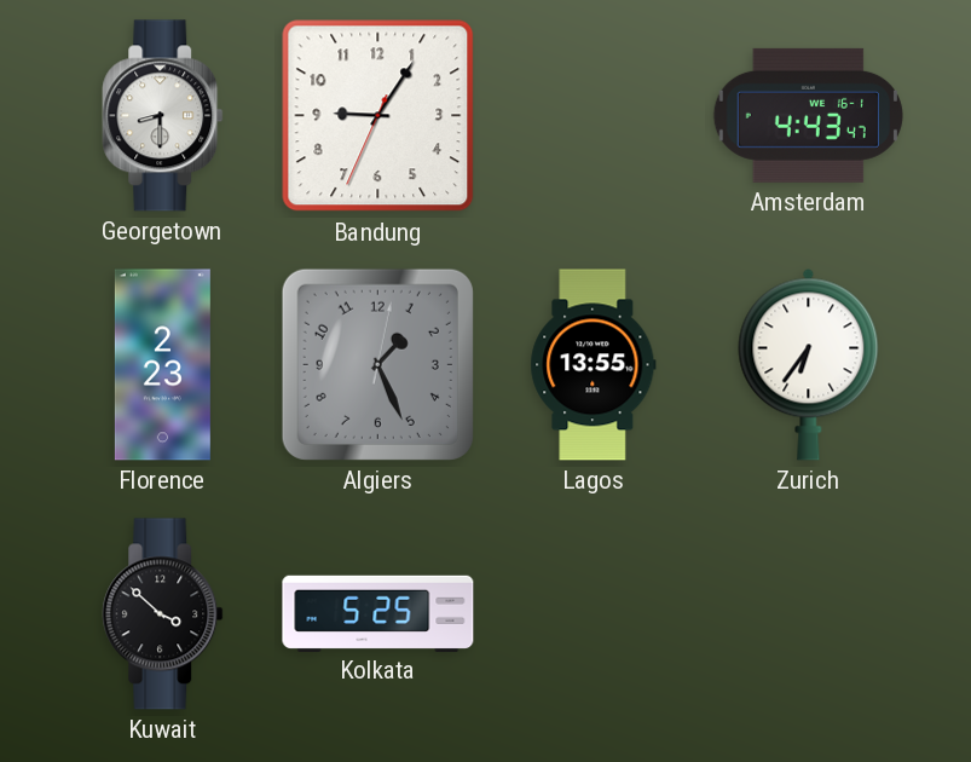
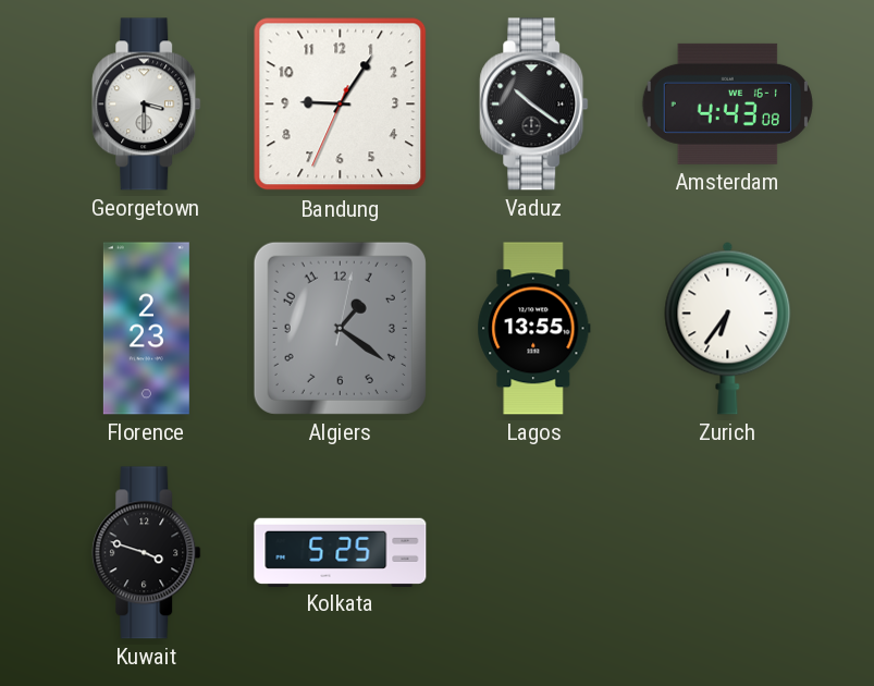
Georgetown: 8:30 -> 3:30
Vaduz: none -> 10:21
Amsterdam: 4:43:47 -> 4:43:08
Algiers: 1:26 -> 1:21
Kuwait: 3:52 -> 3:48
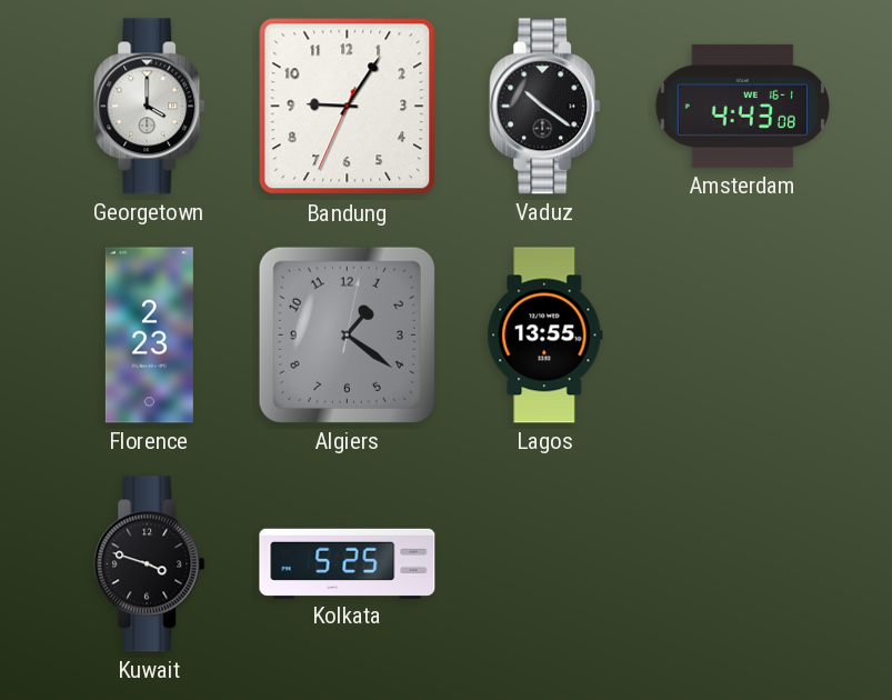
Georgetown: 3:30 -> 4:00
Zurich: 6:36 -> none
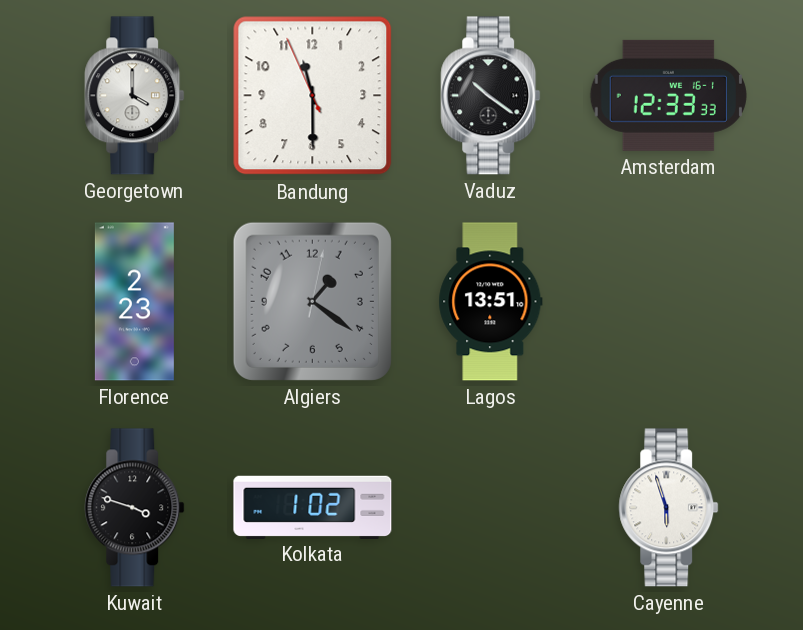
Bandung: 9:05 -> 11:29
Amsterdam: 4:43 -> 12:33
Lagos: 13:55 -> 13:51
Kolkata: 5:25 -> 1:02
Cayenne: none -> 5:57
